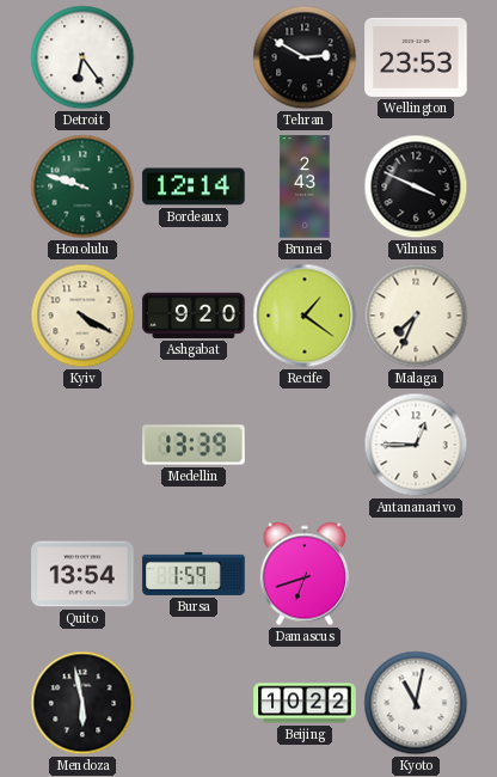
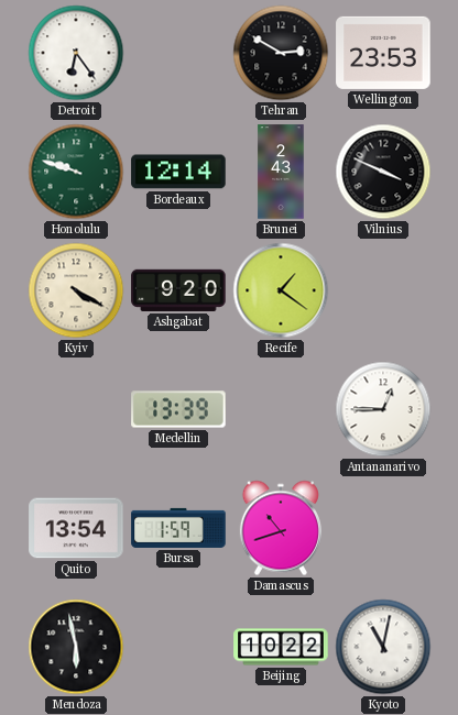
Malaga: 7:34 -> none
Damascus: 6:42 -> 10:42
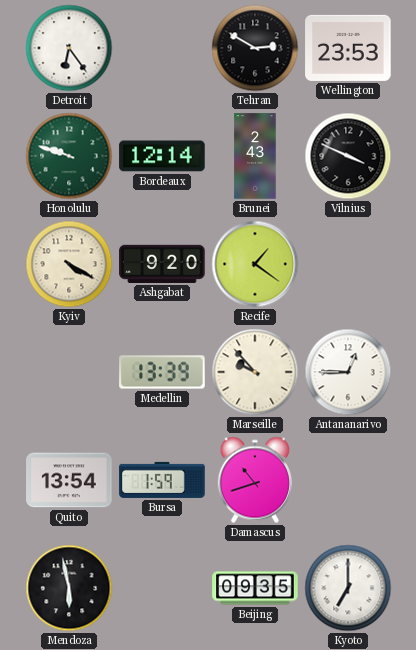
Marseille: none -> 9:53
Beijing: 10:22 -> 09:35
Kyoto: 11:02 -> 7:00
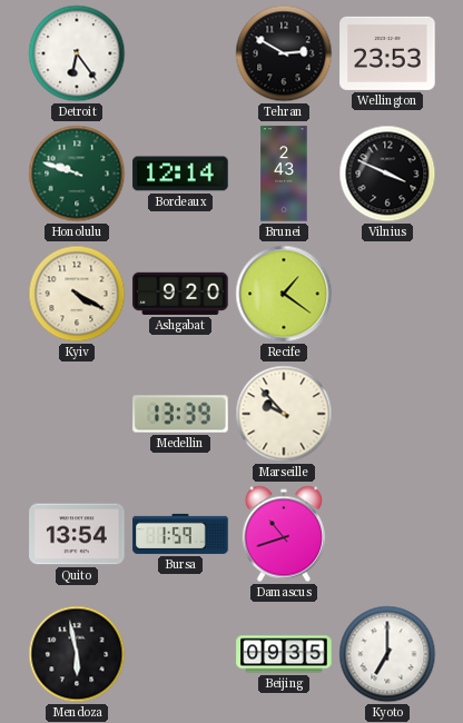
Antananarivo: 12:45 -> none
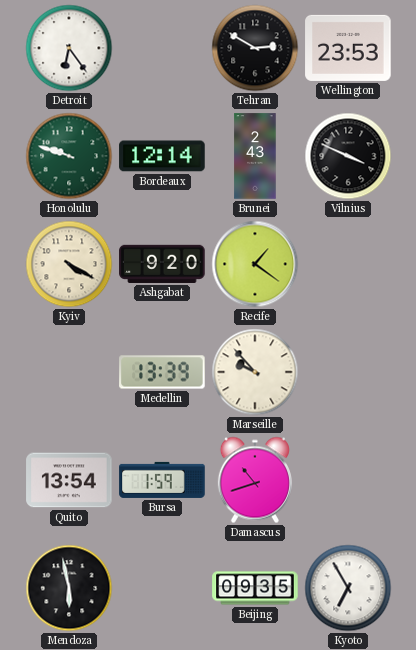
Kyoto: 7:00 -> 6:55
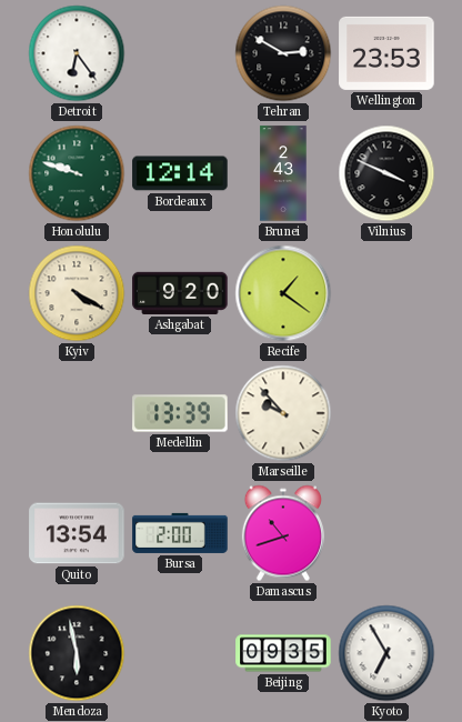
Bursa: 1:59 -> 2:00
